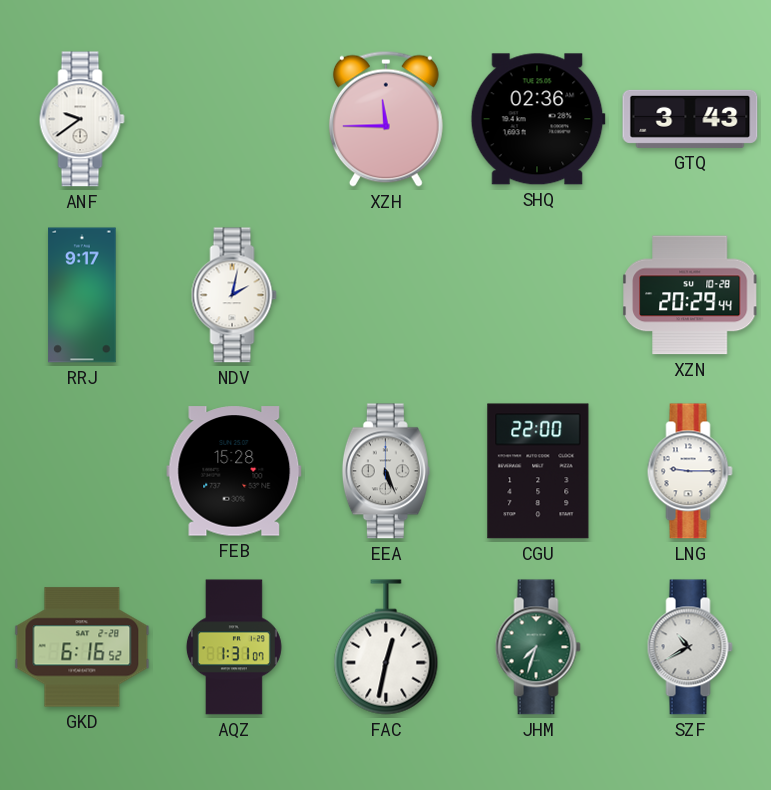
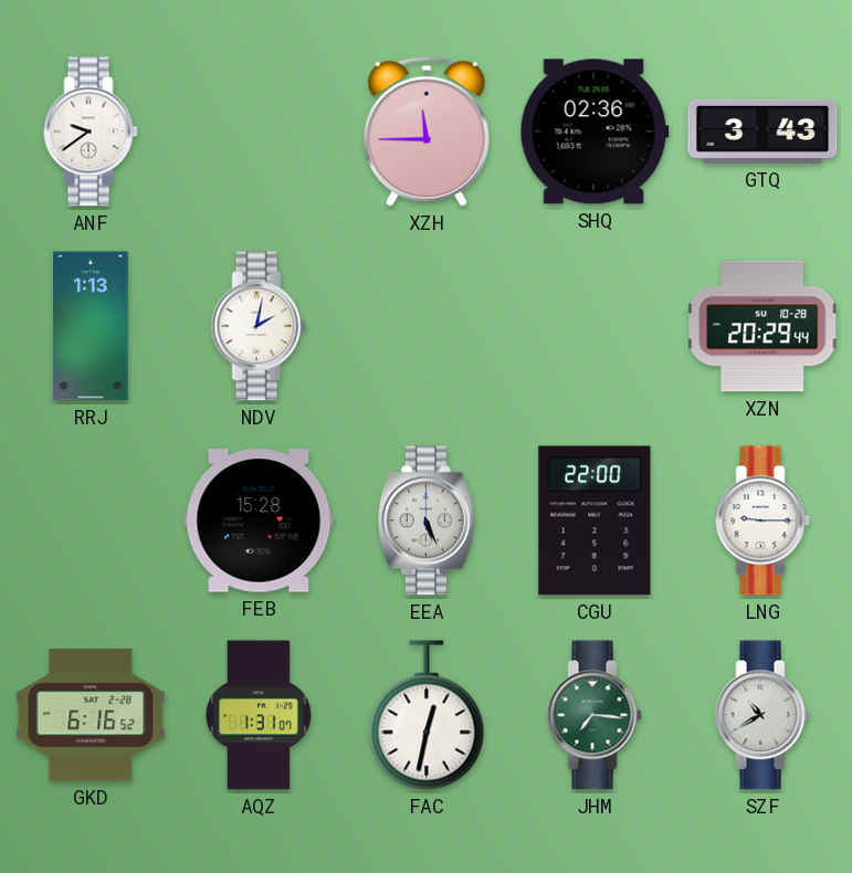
RRJ: 9:17 -> 1:13
JHM: 7:33 -> 7:16
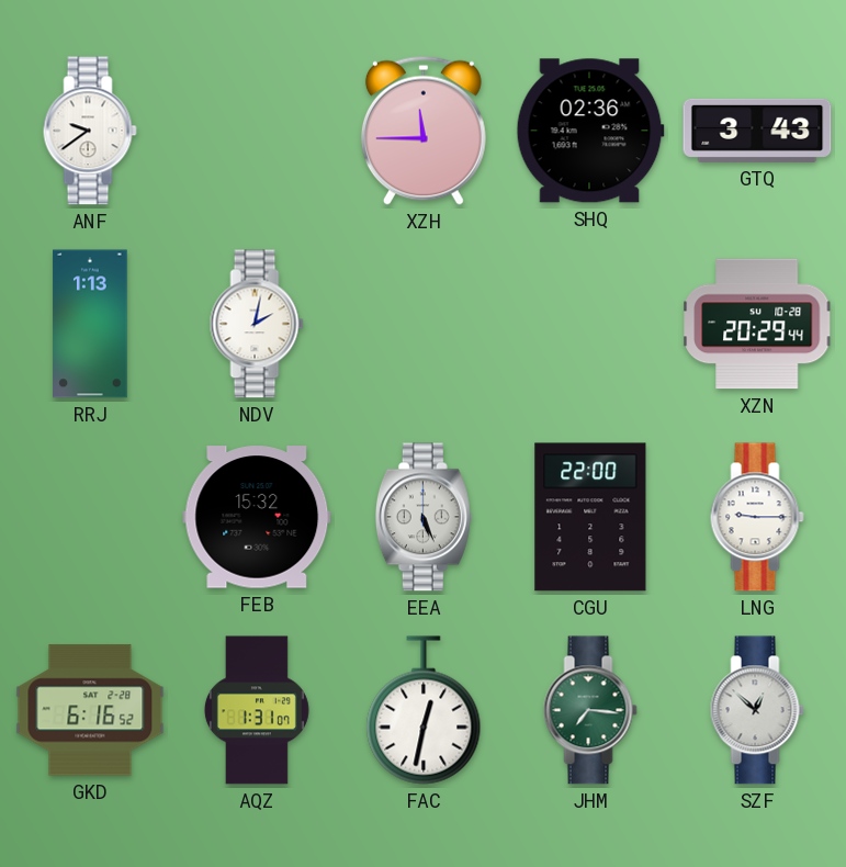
FEB: 15:28 -> 15:32
SZF: 10:40 -> 12:52
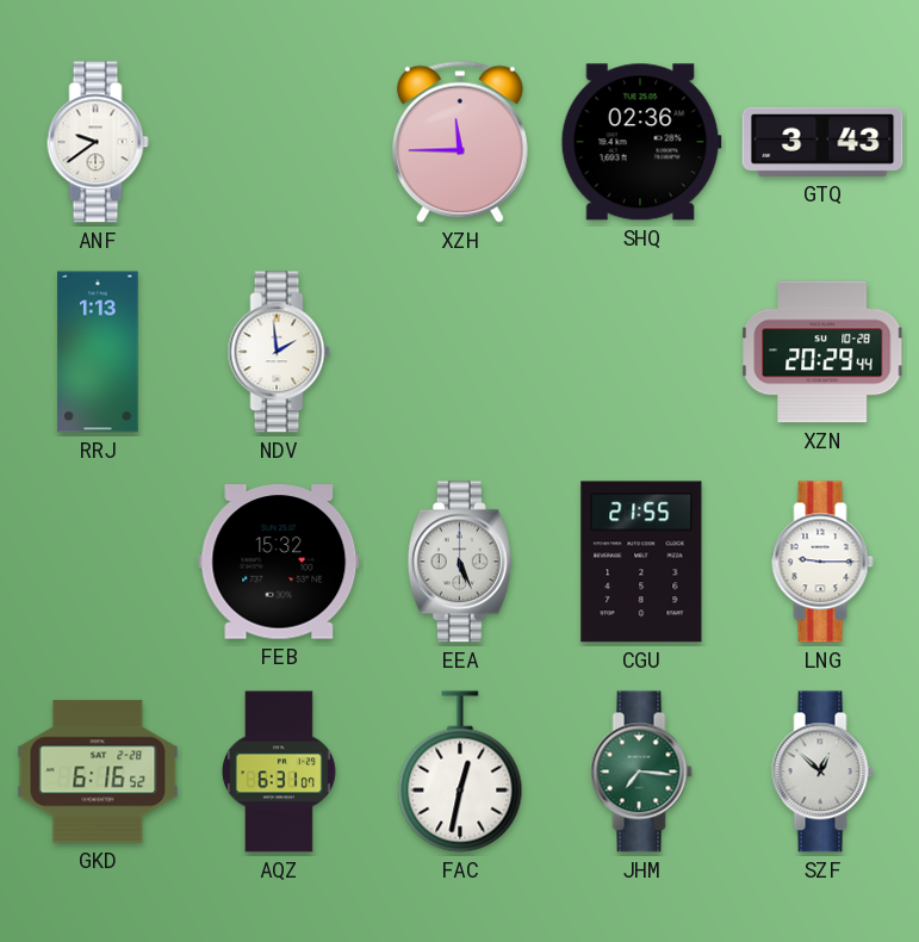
NDV: 2:02 -> 1:59
CGU: 22:00 -> 21:55
AQZ: 1:31 -> 6:31
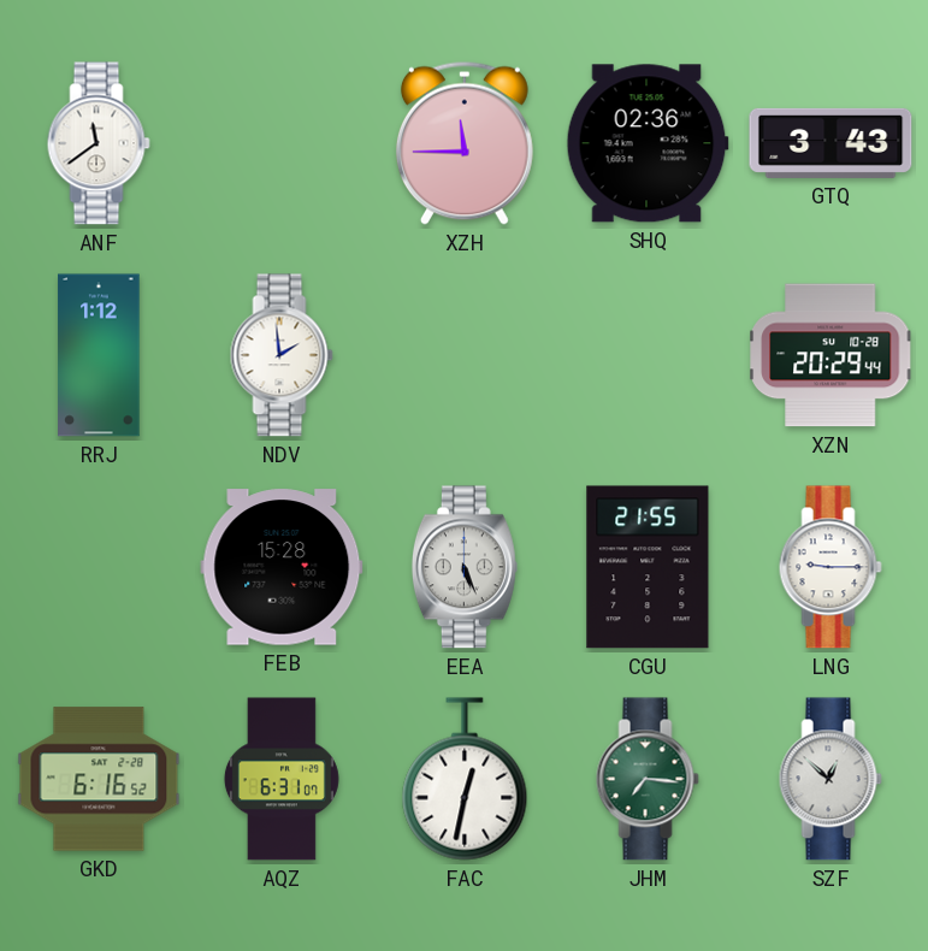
ANF: 9:39 -> 11:39
RRJ: 1:13 -> 1:12
FEB: 15:32 -> 15:28
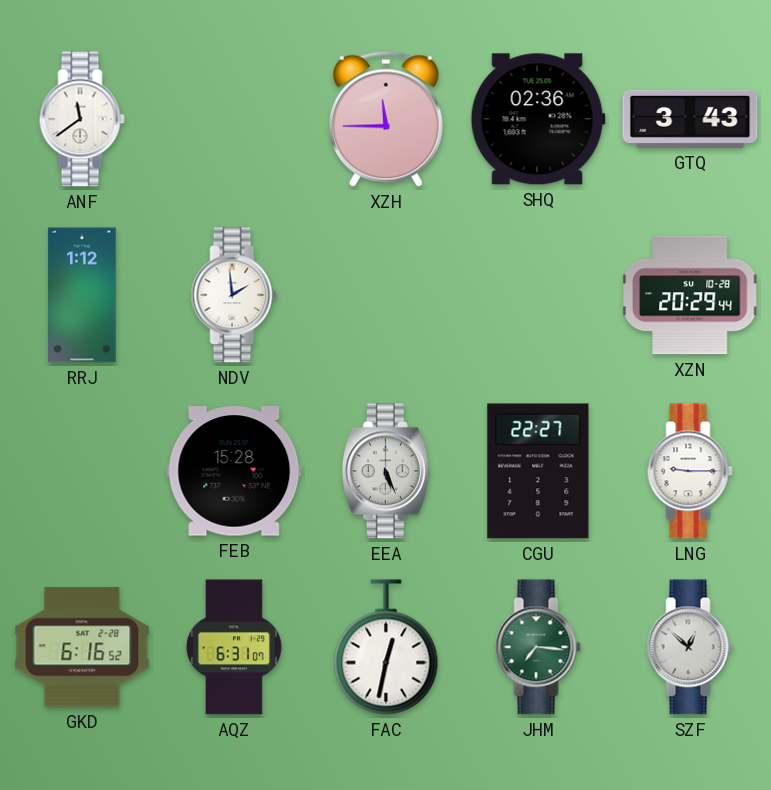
CGU: 21:55 -> 22:27
